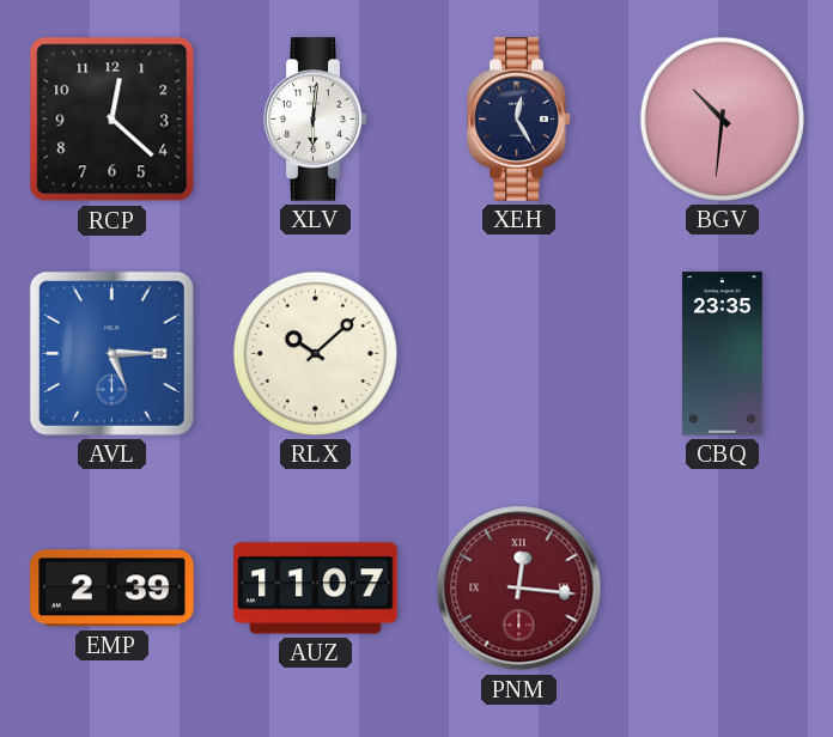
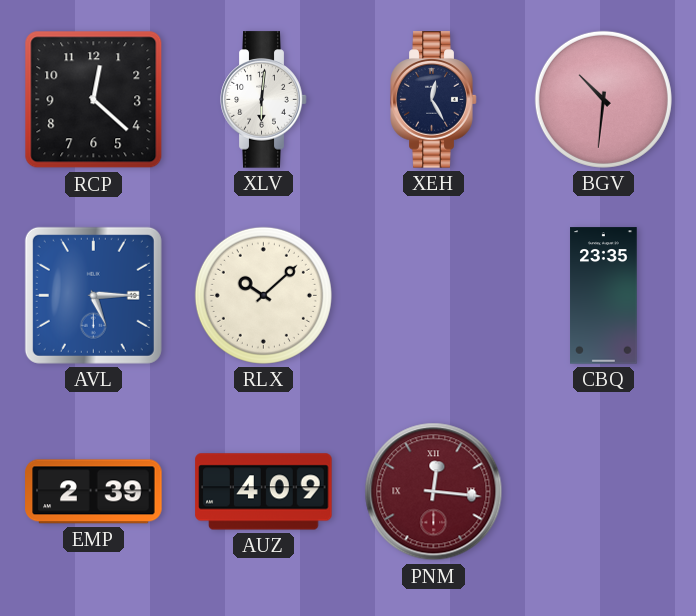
AUZ: 11:07 -> 4:09
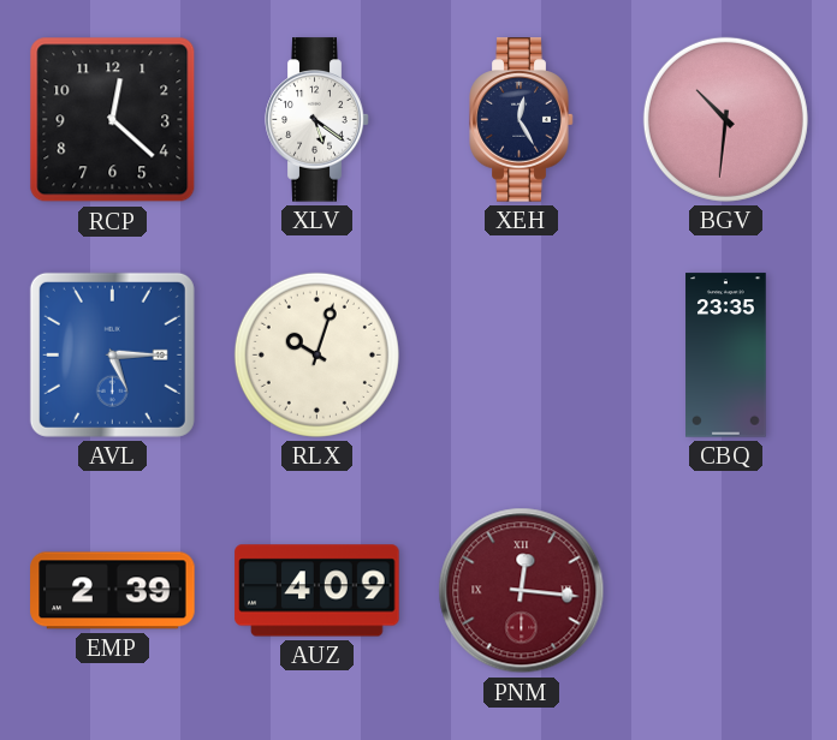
XLV: 6:01 -> 5:21
RLX: 10:08 -> 10:03
